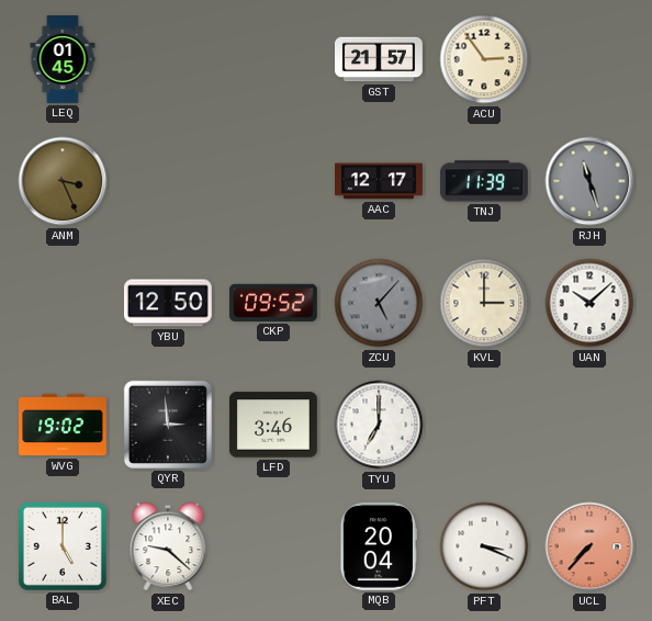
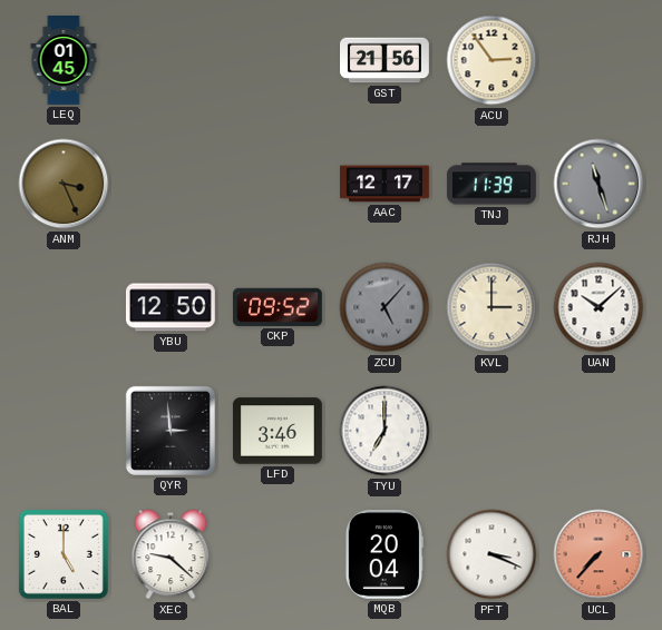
GST: 21:57 -> 21:56
WVG: 19:02 -> none
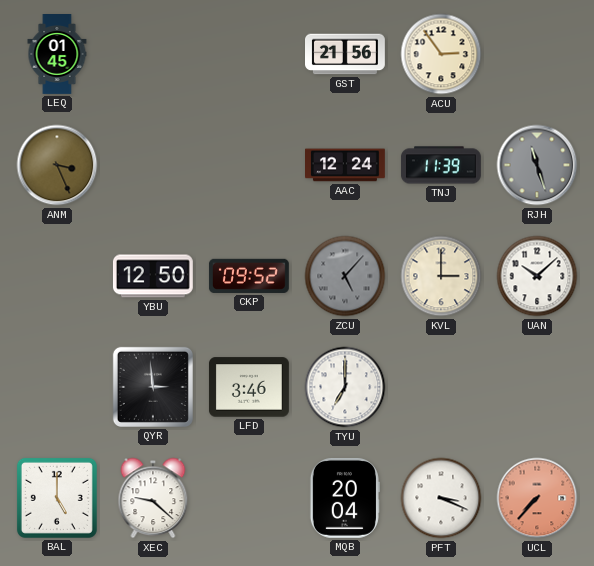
AAC: 12:17 -> 12:24
